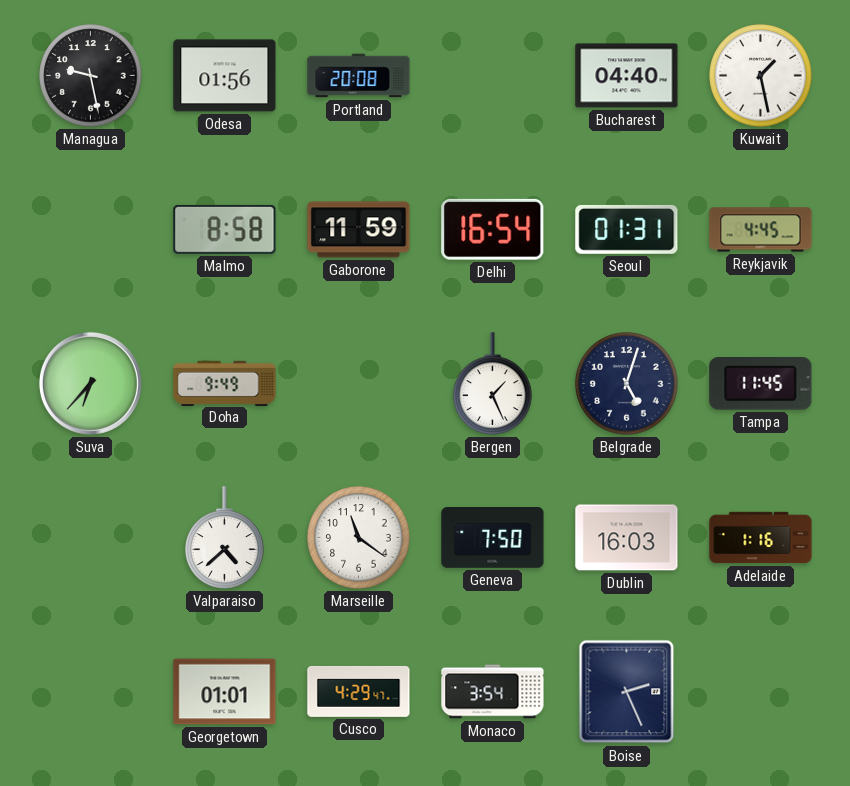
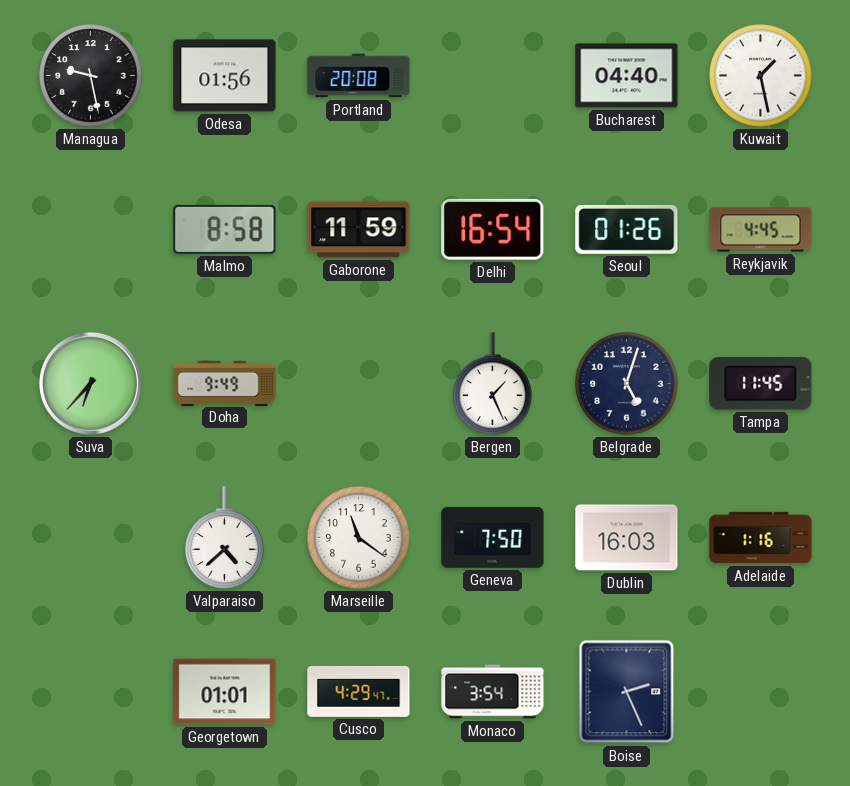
Seoul: 01:31 -> 01:26
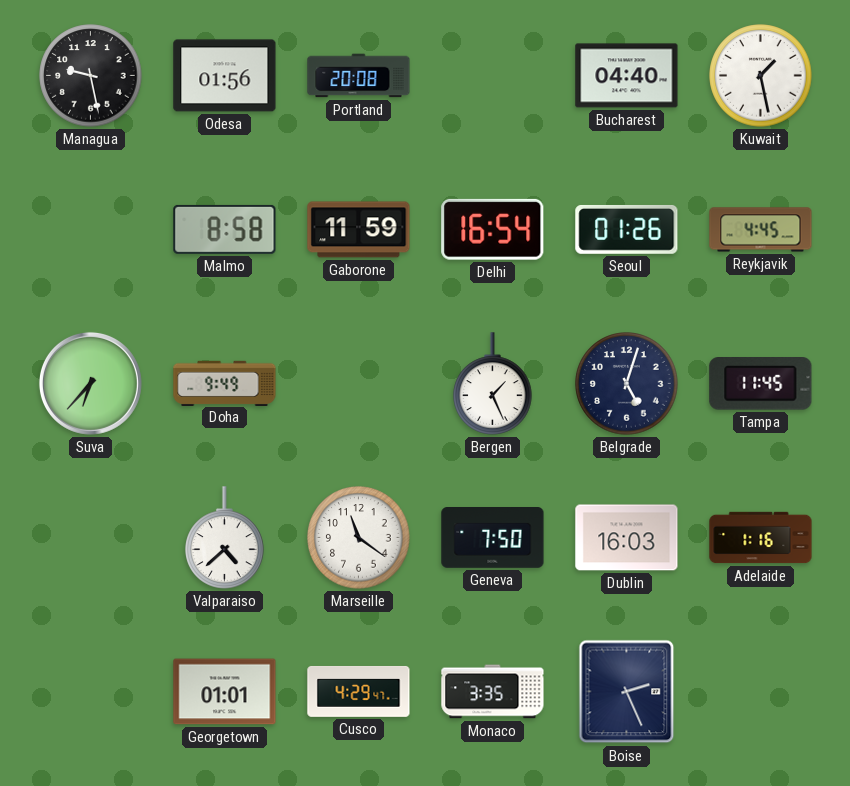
Monaco: 3:54 -> 3:35
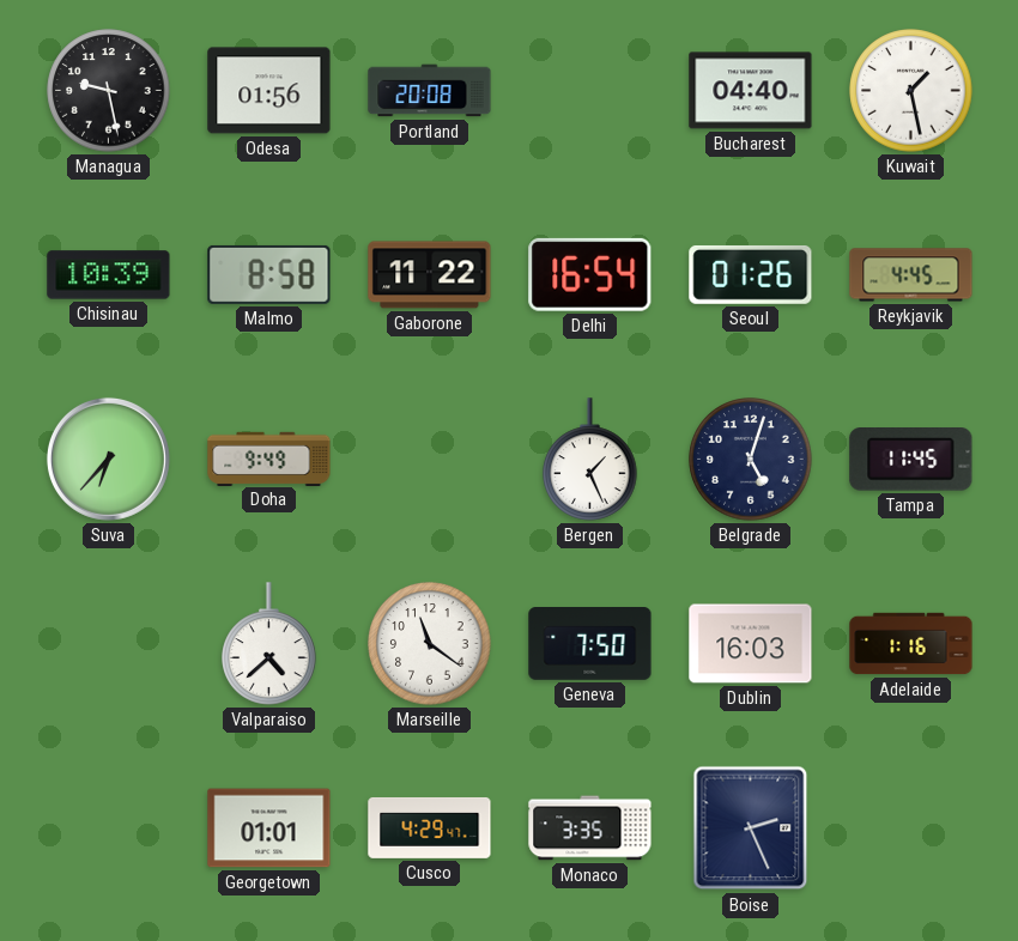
Chisinau: none -> 10:39
Gaborone: 11:59 -> 11:22
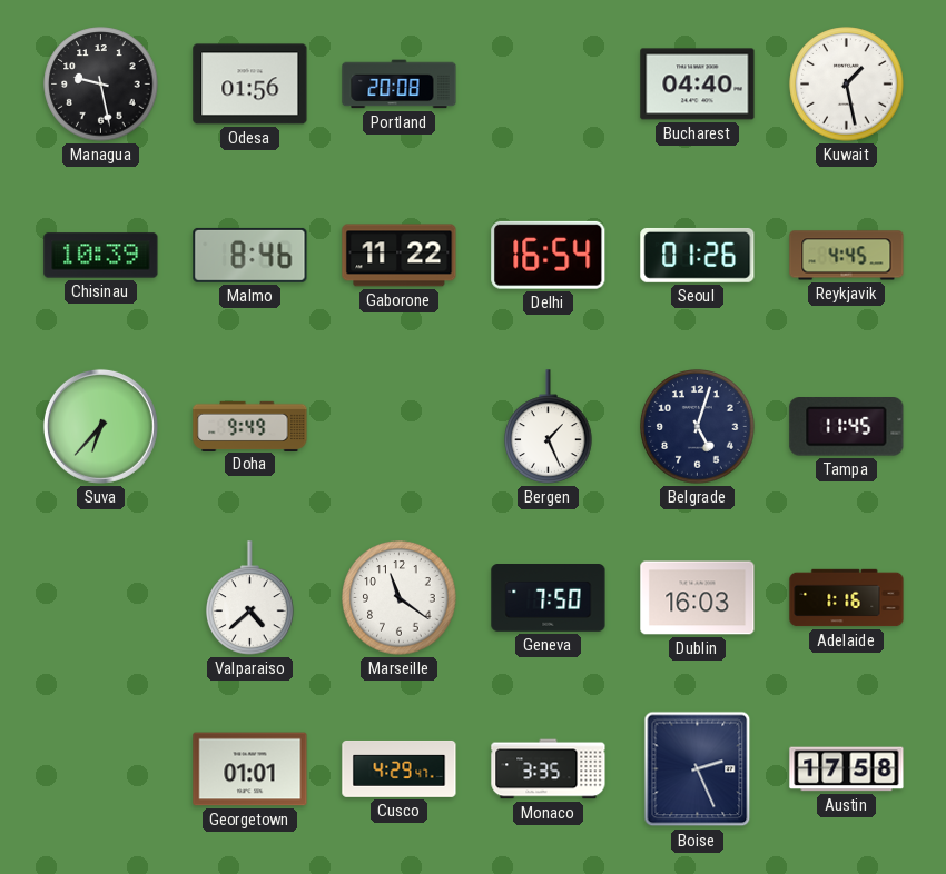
Malmo: 8:58 -> 8:46
Austin: none -> 17:58
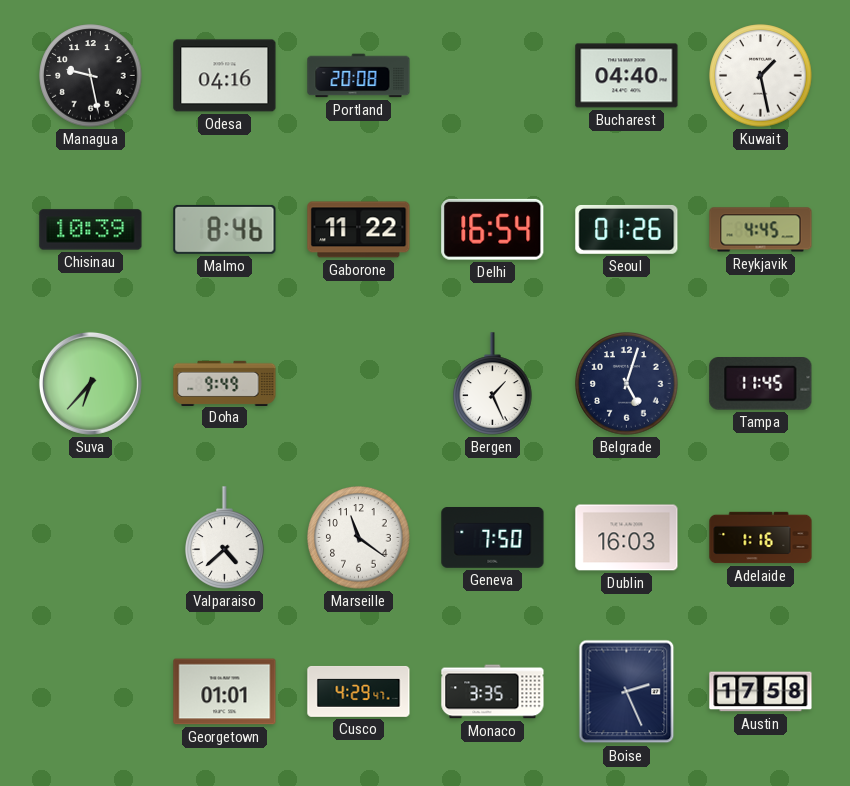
Odesa: 01:56 -> 04:16
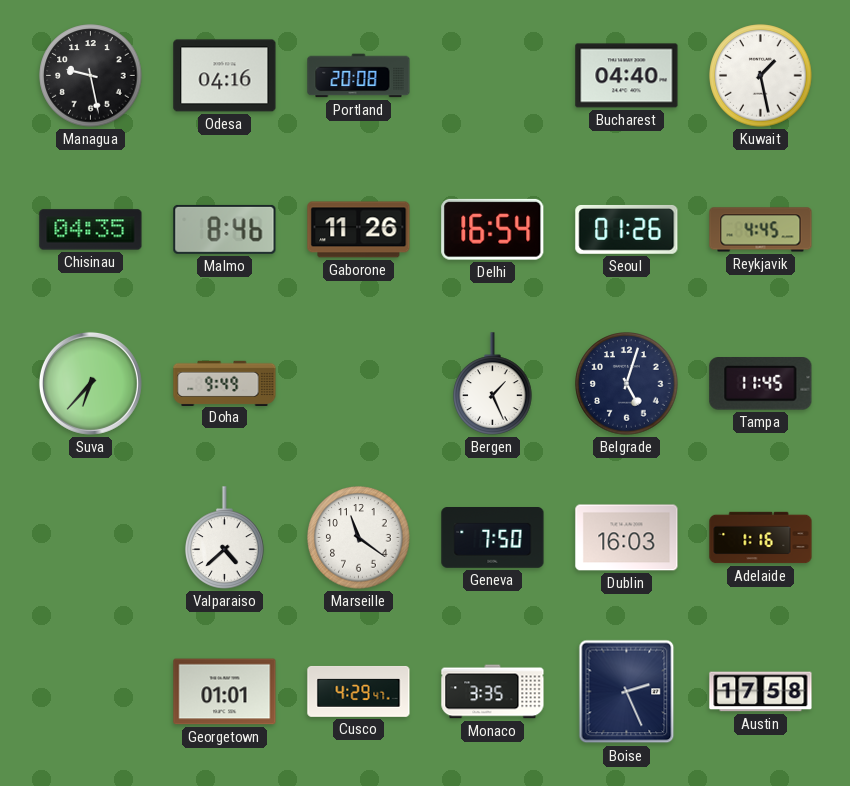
Chisinau: 10:39 -> 04:35
Gaborone: 11:22 -> 11:26
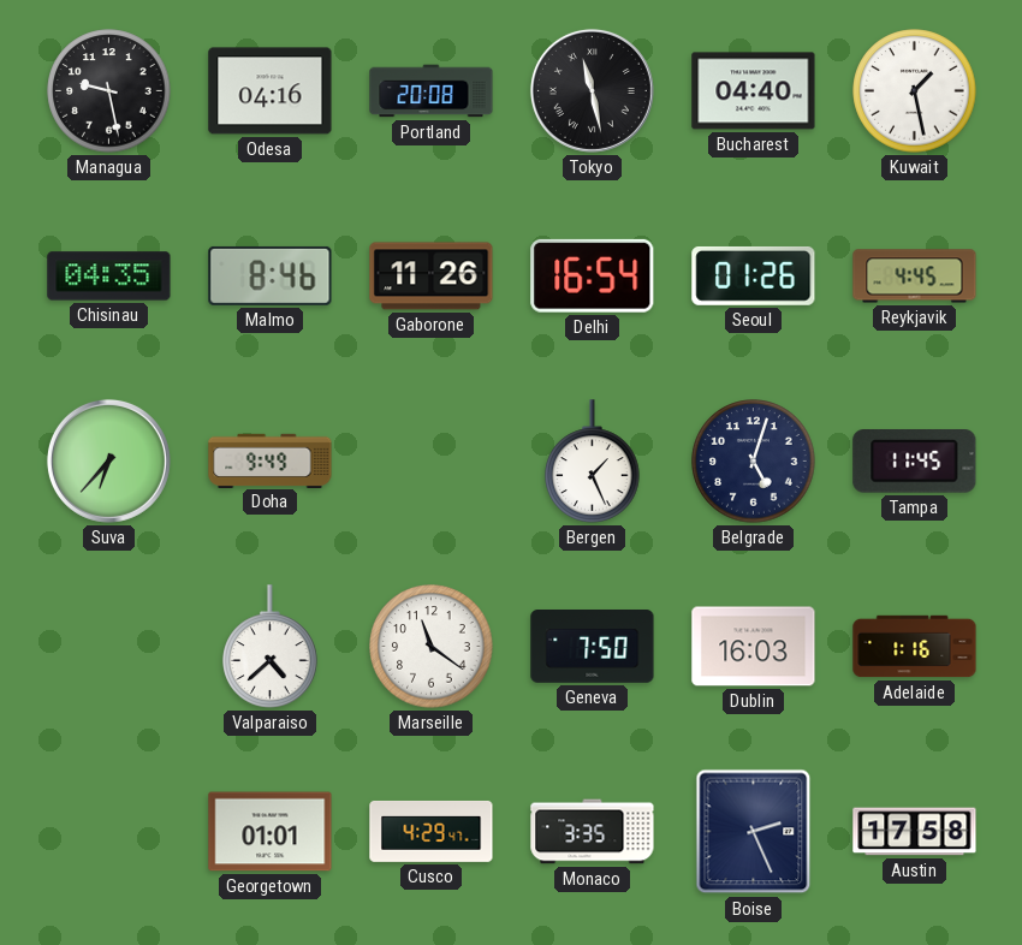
Tokyo: none -> 11:28
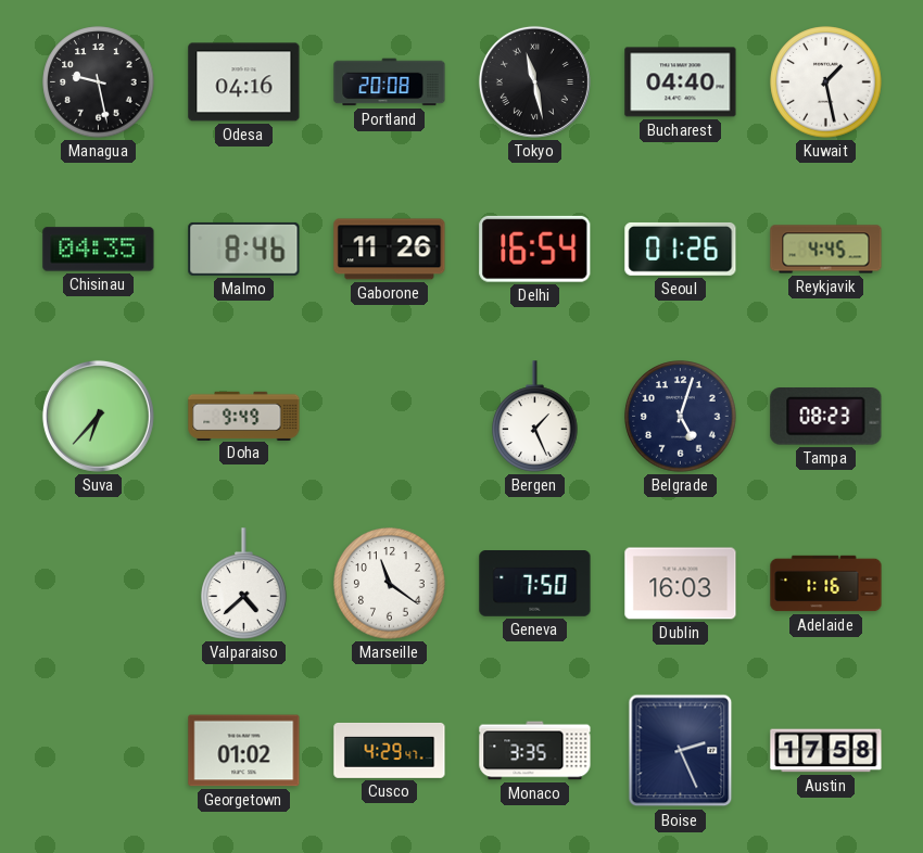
Tampa: 11:45 -> 08:23
Georgetown: 01:01 -> 01:02
